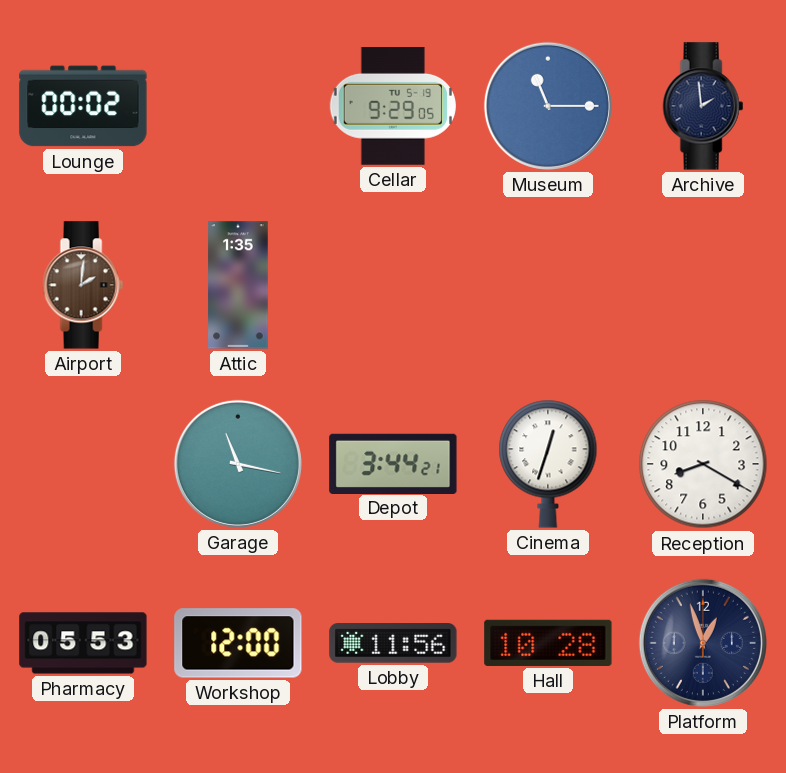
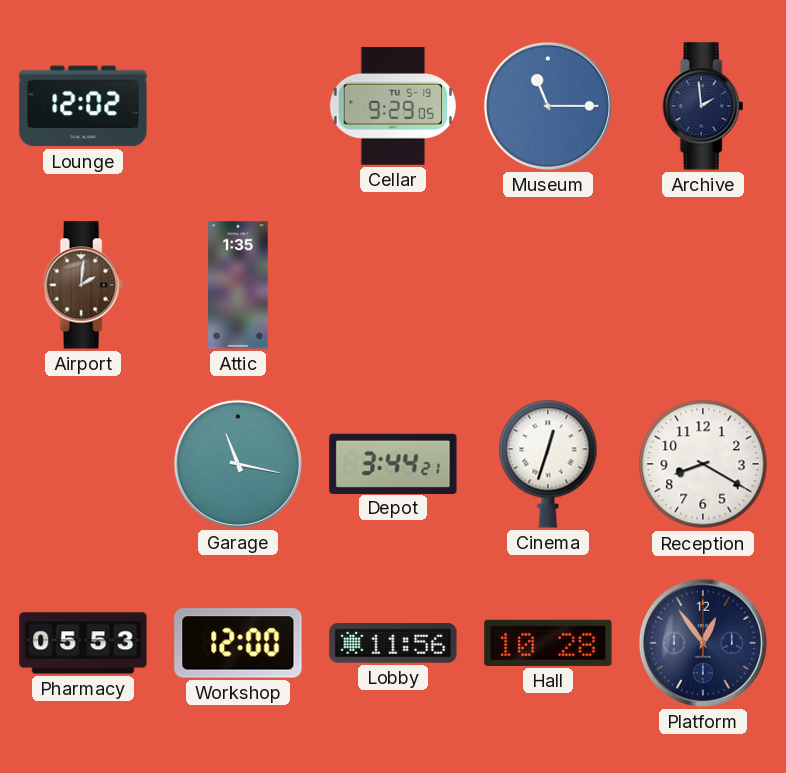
Lounge: 00:02 -> 12:02
Platform: 12:57 -> 12:54
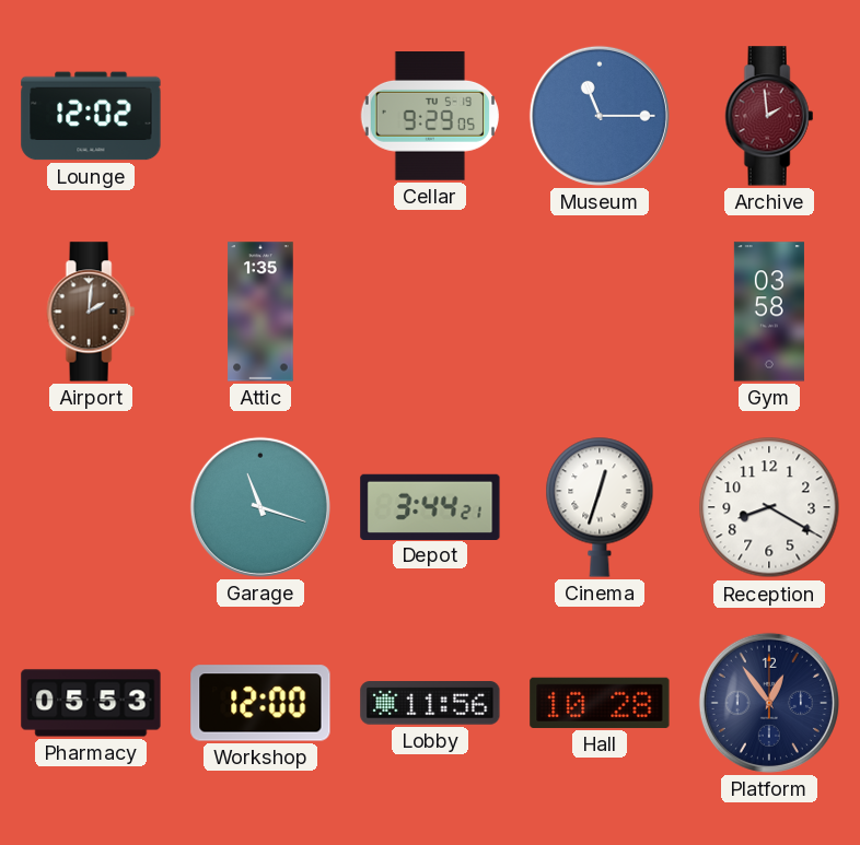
Archive dial: navy -> burgundy
Gym: none -> 03:58
Garage: 11:17 -> 11:18
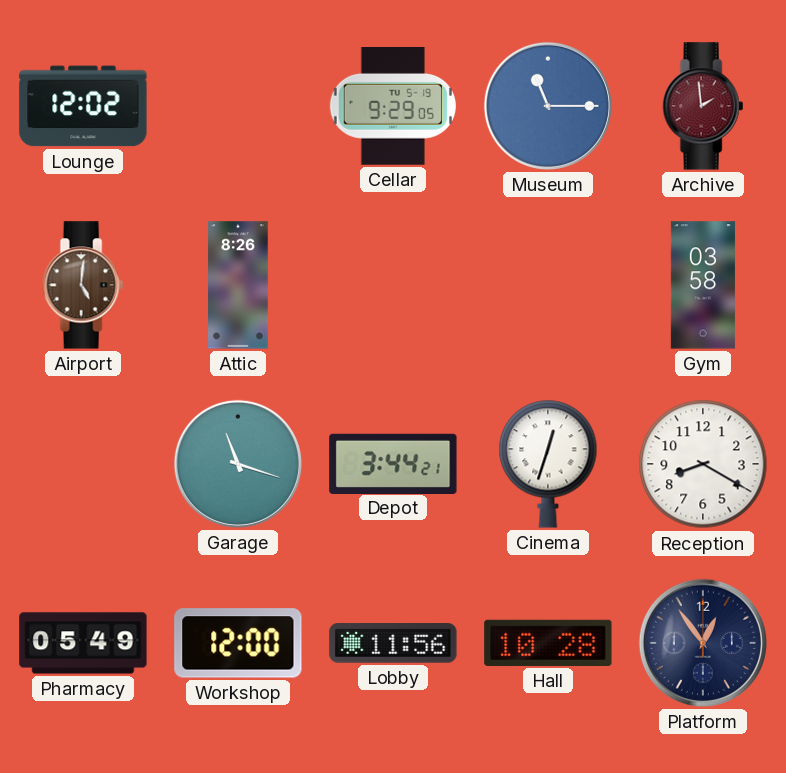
Airport: 2:01 -> 5:01
Attic: 1:35 -> 8:26
Pharmacy: 05:53 -> 05:49
